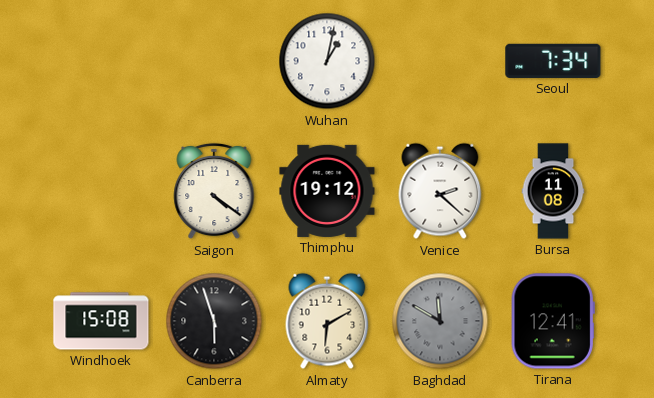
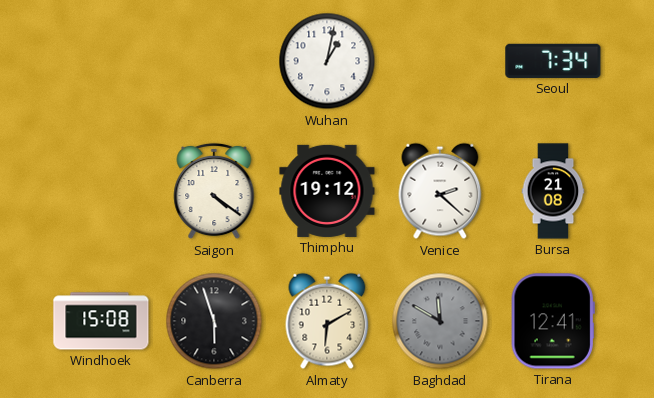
Bursa: 11:08 -> 21:08
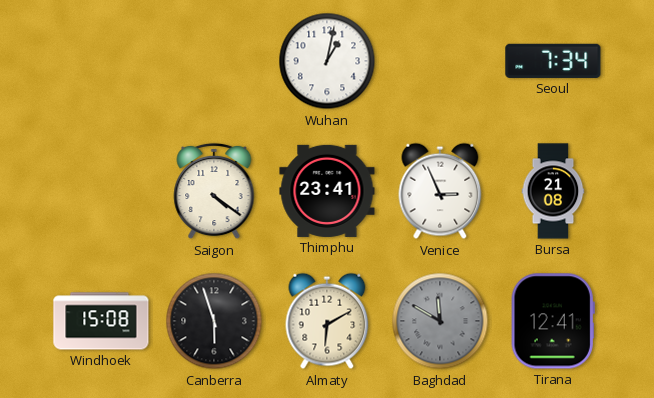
Thimphu: 19:12 -> 23:41
Venice: 2:22 -> 2:56
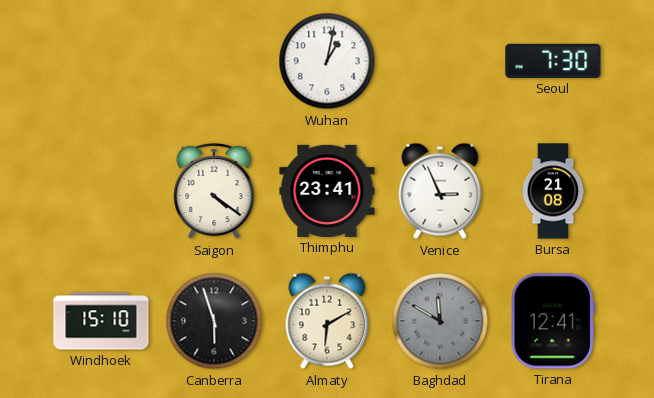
Seoul: 7:34 -> 7:30
Windhoek: 15:08 -> 15:10
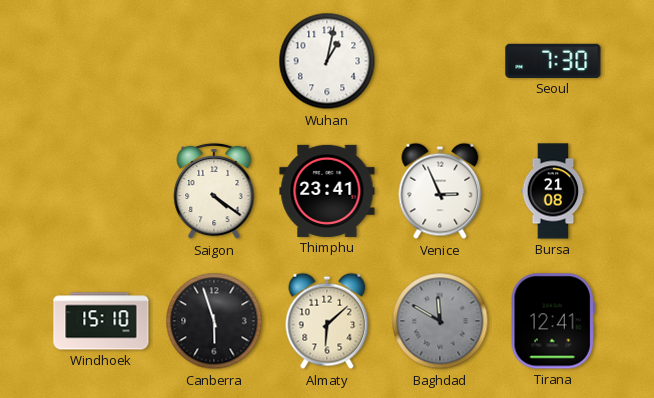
Almaty: 6:10 -> 6:08
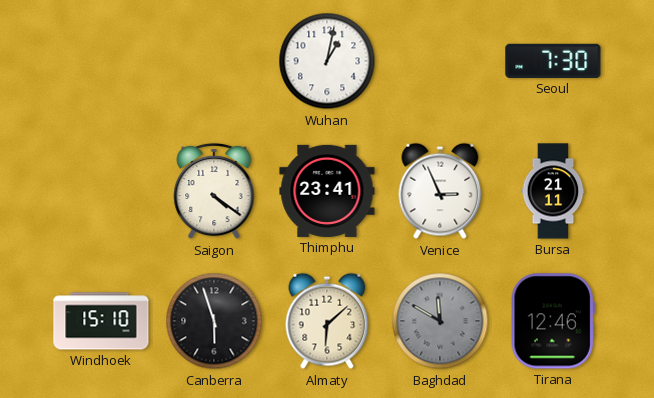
Bursa: 21:08 -> 21:11
Tirana: 12:41 -> 12:46
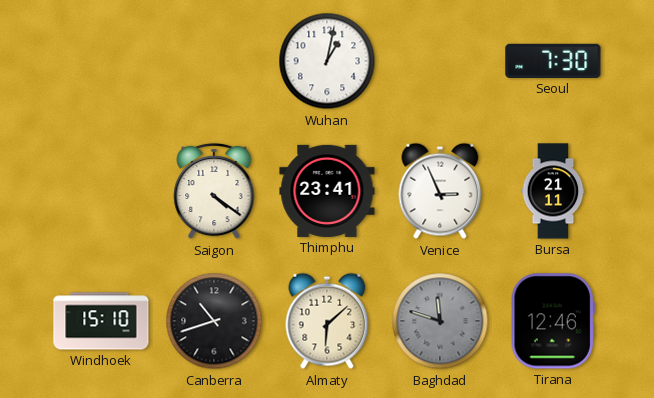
Canberra: 5:57 -> 10:42
Baghdad: 11:50 -> 11:48
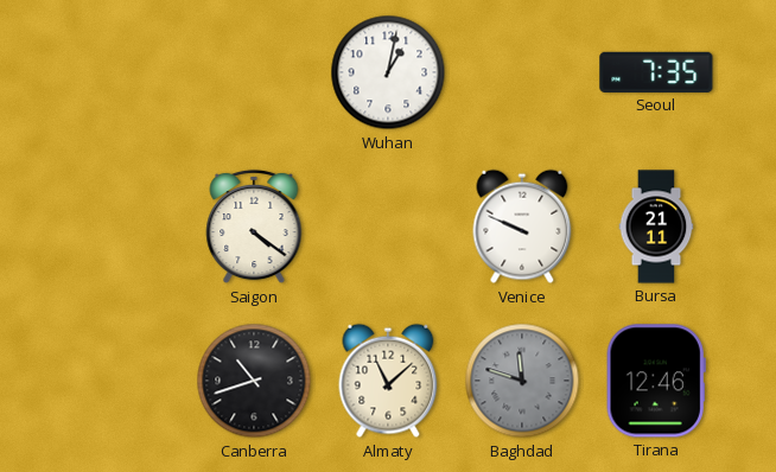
Seoul: 7:30 -> 7:35
Thimphu: 23:41 -> none
Venice: 2:56 -> 9:49
Windhoek: 15:10 -> none
Almaty: 6:08 -> 11:08
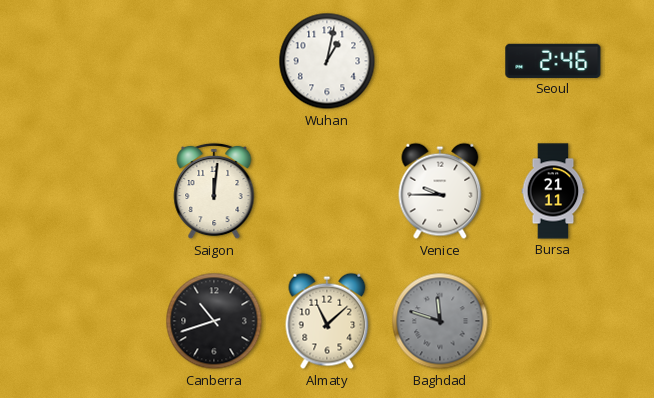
Seoul: 7:35 -> 2:46
Saigon: 4:21 -> 12:01
Venice: 9:49 -> 9:45
Tirana: 12:46 -> none
